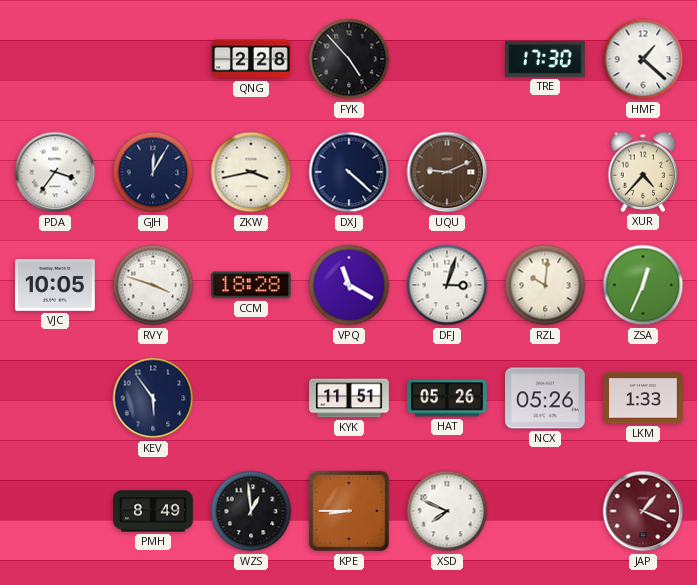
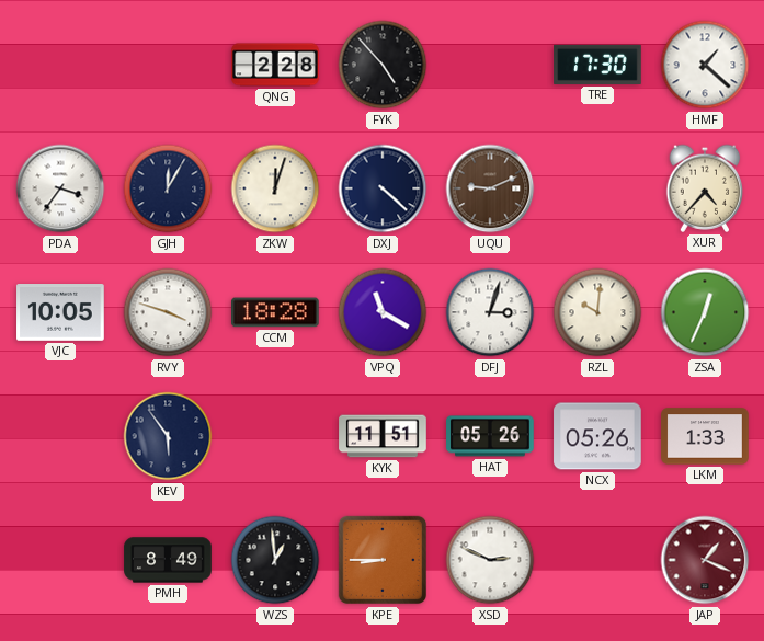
ZKW: 3:43 -> 12:03
XSD: 7:49 -> 2:49
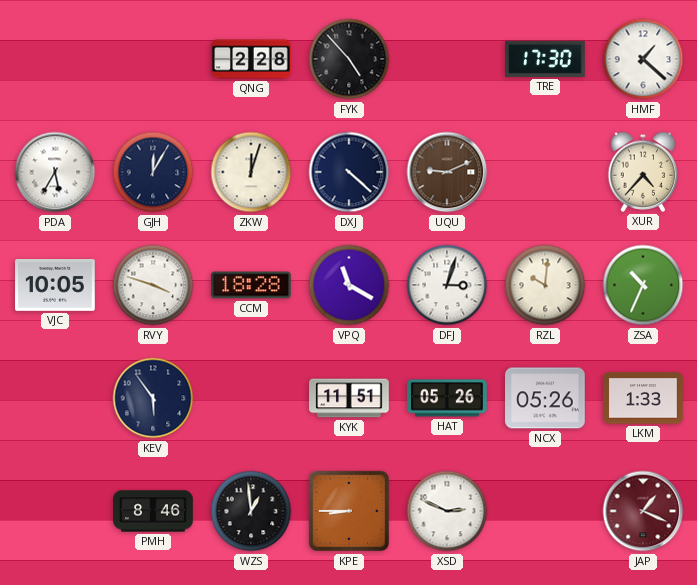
PDA: 3:36 -> 5:35
ZSA: 12:34 -> 10:34
PMH: 8:49 -> 8:46
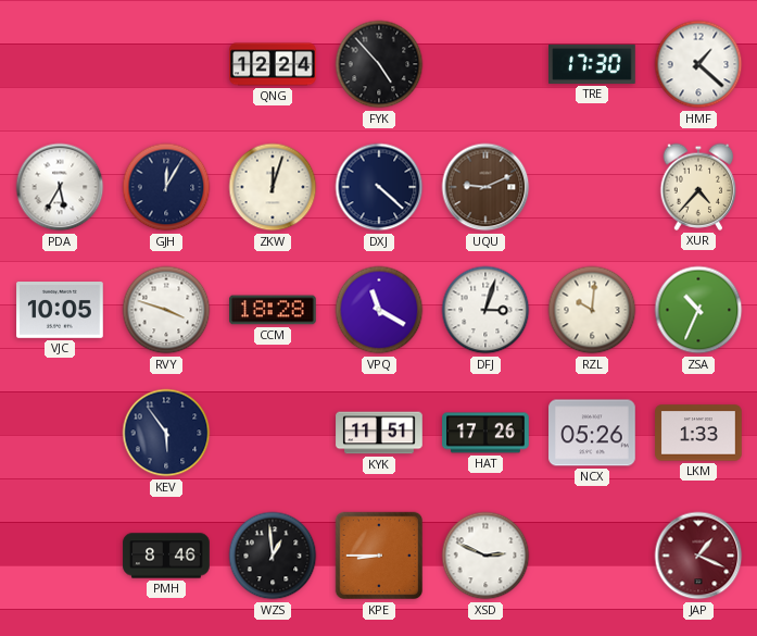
QNG: 2:28 -> 12:24
HAT: 05:26 -> 17:26
